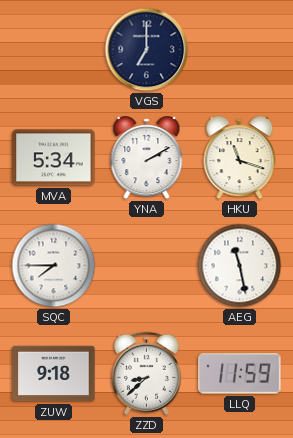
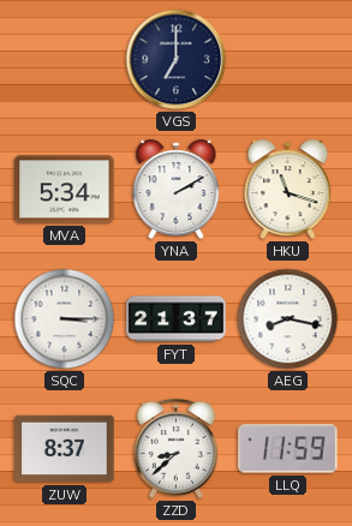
SQC: 7:45 -> 3:15
FYT: none -> 21:37
AEG: 11:28 -> 8:17
ZUW: 9:18 -> 8:37
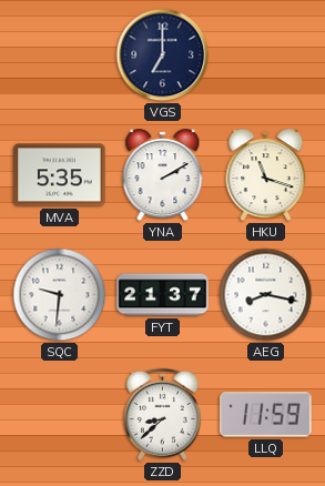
MVA: 5:34 -> 5:35
SQC: 3:15 -> 9:31
ZUW: 8:37 -> none
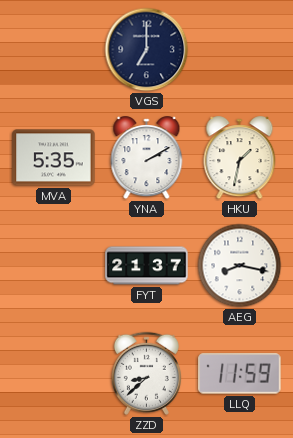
HKU: 11:18 -> 1:32
SQC: 9:31 -> none
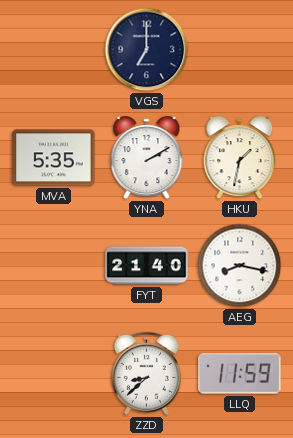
FYT: 21:37 -> 21:40
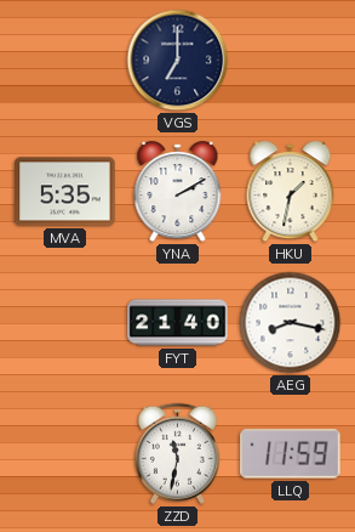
ZZD: 8:38 -> 11:32
